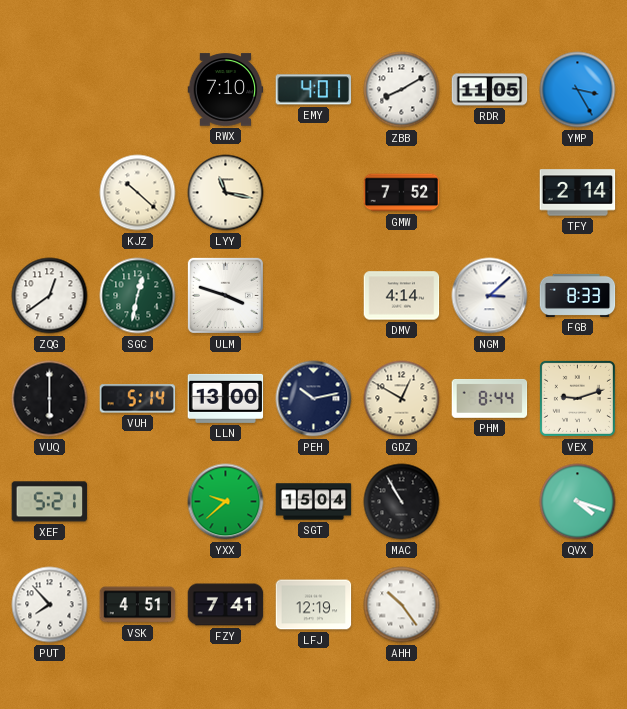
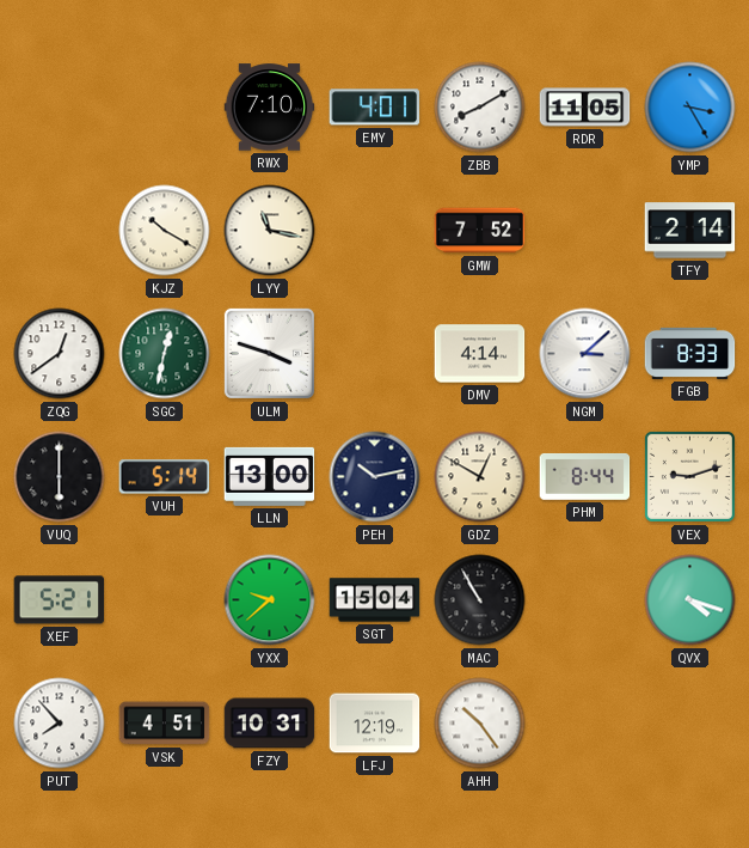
KJZ: 10:22 -> 10:20
FZY: 7:41 -> 10:31
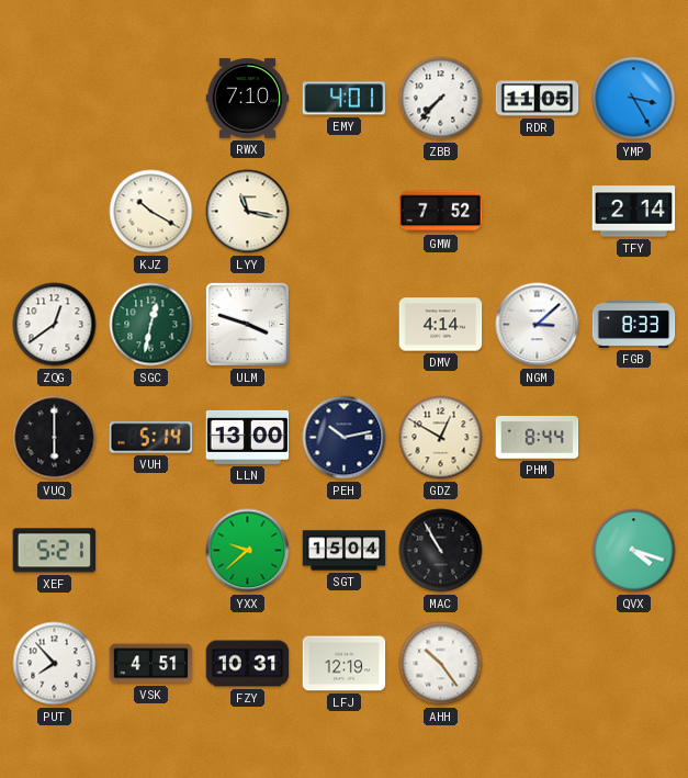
ZBB: 8:10 -> 7:37
VEX: 9:12 -> none
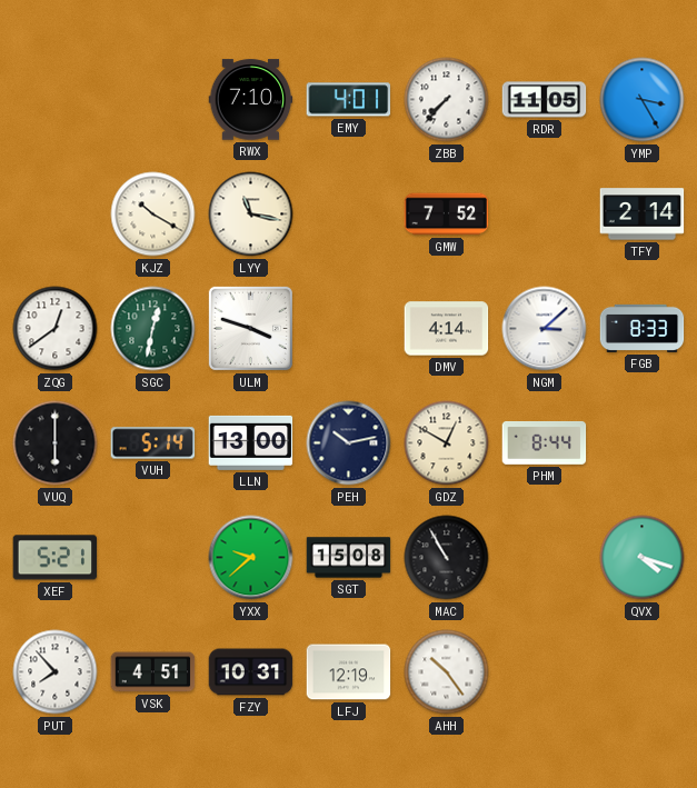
SGT: 15:04 -> 15:08
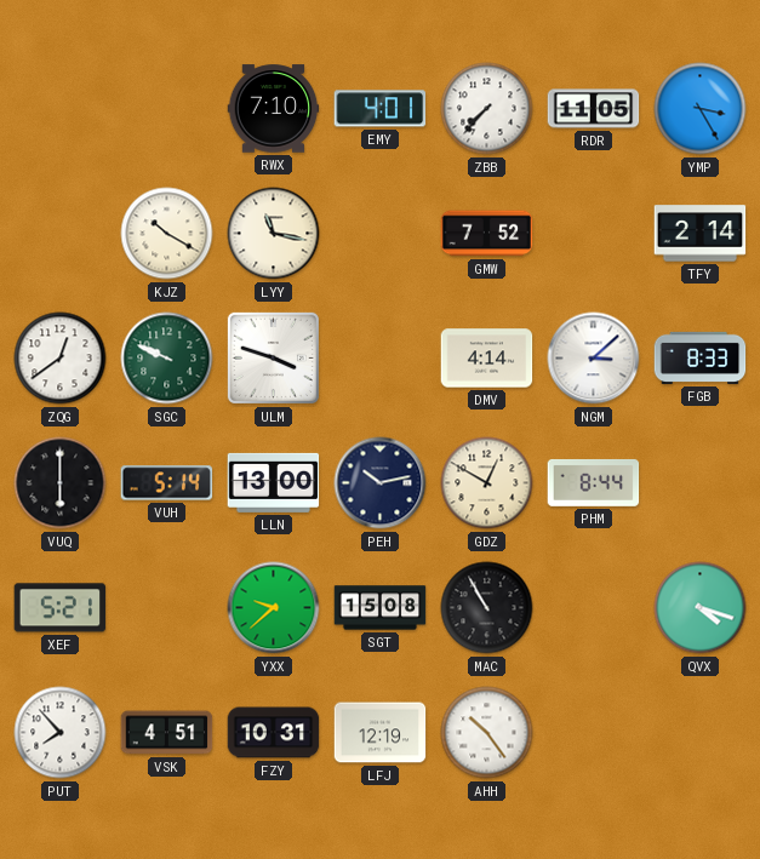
SGC: 12:32 -> 9:49
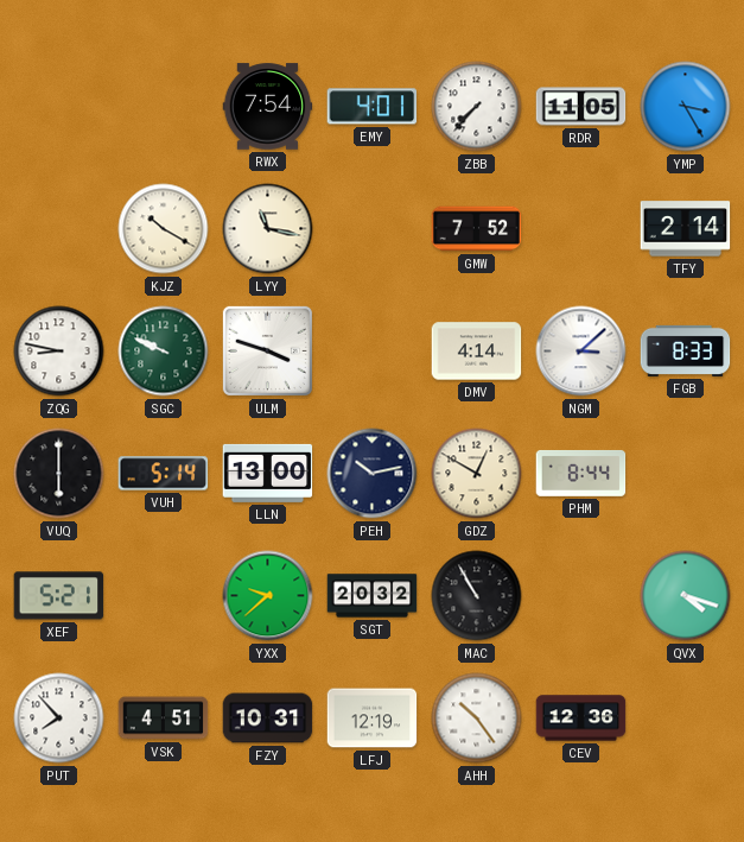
RWX: 7:10 -> 7:54
ZQG: 12:39 -> 8:47
SGT: 15:08 -> 20:32
CEV: none -> 12:36
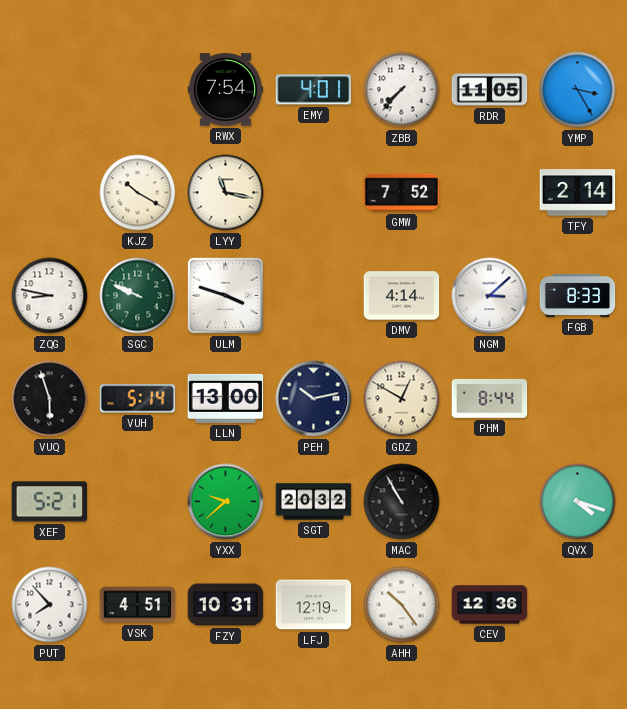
VUQ: 6:00 -> 5:57
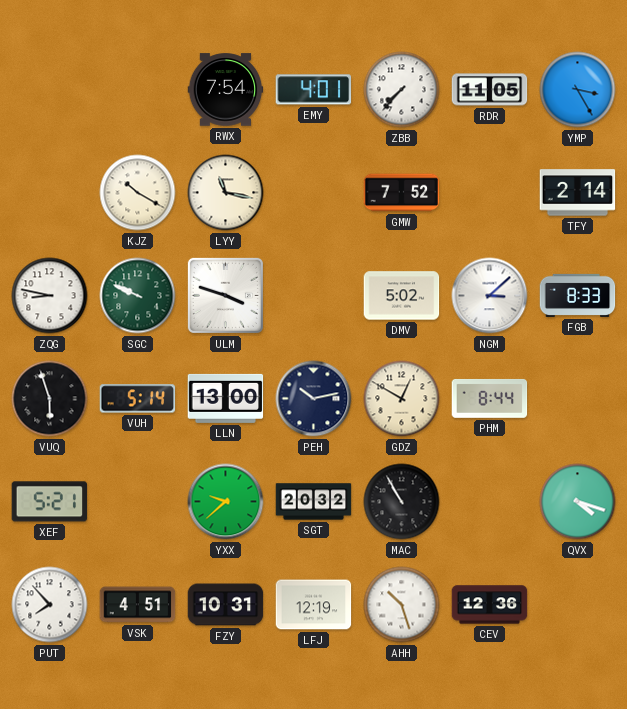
DMV: 4:14 -> 5:02
AHH: 10:24 -> 10:27
